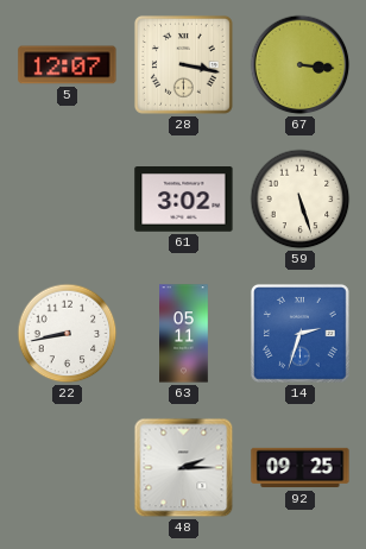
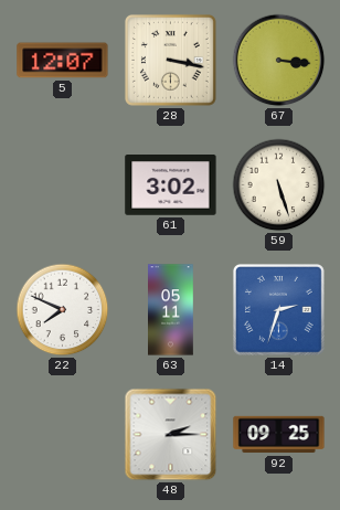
22: 8:43 -> 7:49
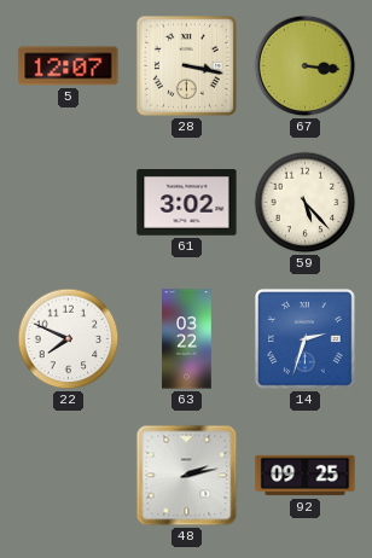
59: 5:27 -> 5:23
63: 05:11 -> 03:22
48: 2:15 -> 2:13
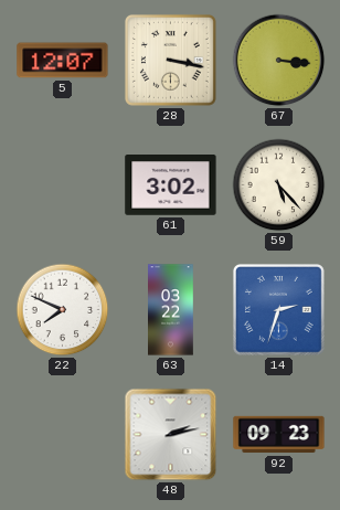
92: 09:25 -> 09:23
